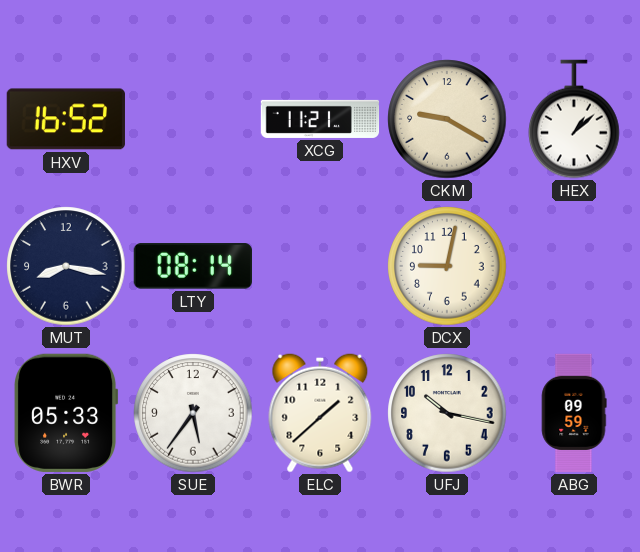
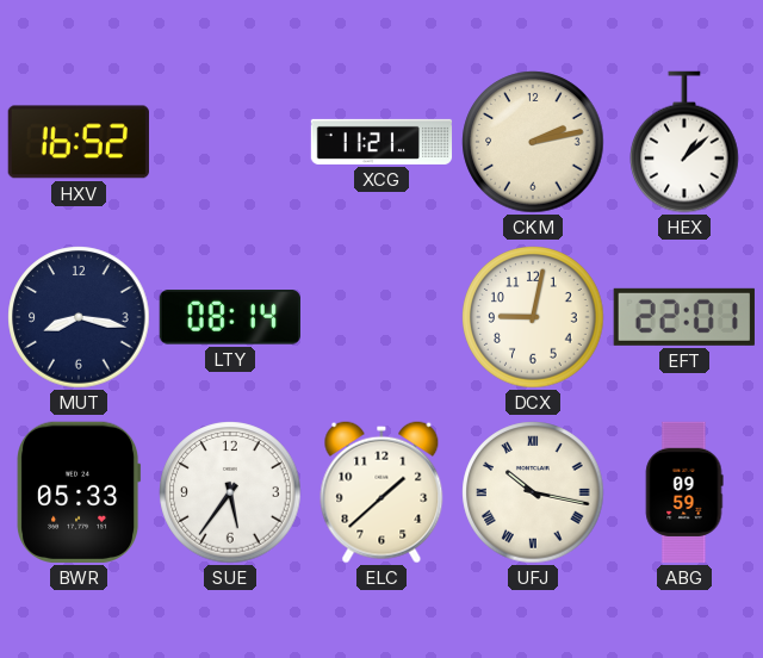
CKM: 9:20 -> 2:13
EFT: none -> 22:01
UFJ numerals: Arabic -> Roman
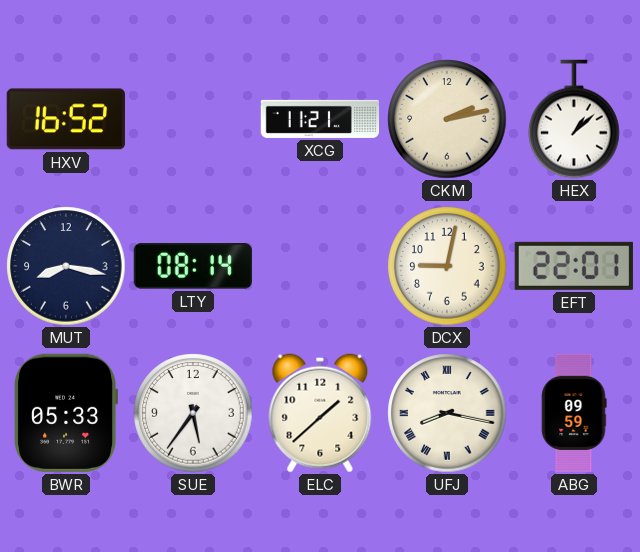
UFJ: 10:17 -> 8:17
